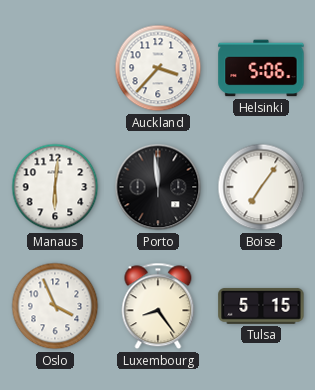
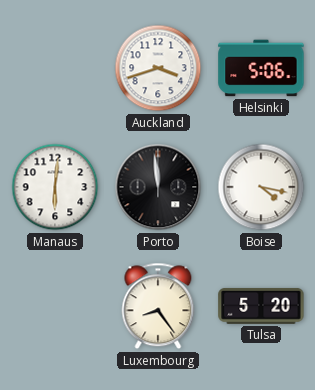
Auckland: 3:37 -> 3:42
Boise: 7:06 -> 4:17
Oslo: 3:56 -> none
Tulsa: 5:15 -> 5:20
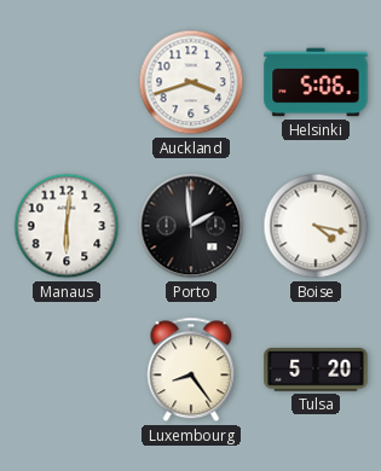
Porto: 11:59 -> 1:59
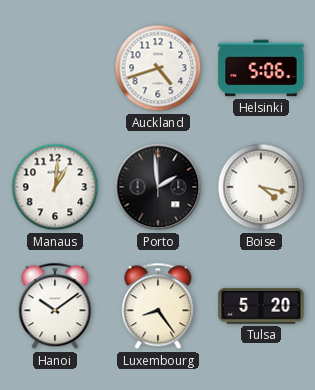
Auckland: 3:42 -> 4:42
Manaus: 6:01 -> 1:01
Hanoi: none -> 10:09
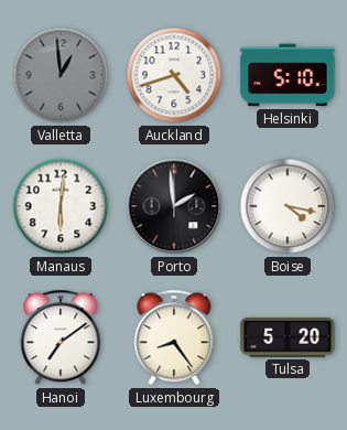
Valletta: none -> 12:59
Helsinki: 5:06 -> 5:10
Manaus: 1:01 -> 6:01
Hanoi: 10:09 -> 7:09
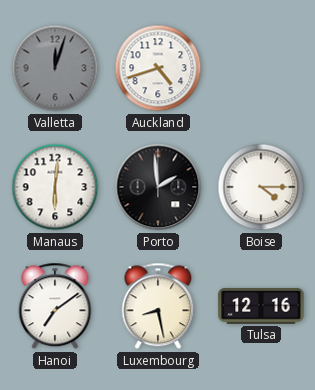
Valletta: 12:59 -> 12:03
Helsinki: 5:10 -> none
Boise: 4:17 -> 4:15
Luxembourg: 8:24 -> 8:28
Tulsa: 5:20 -> 12:16
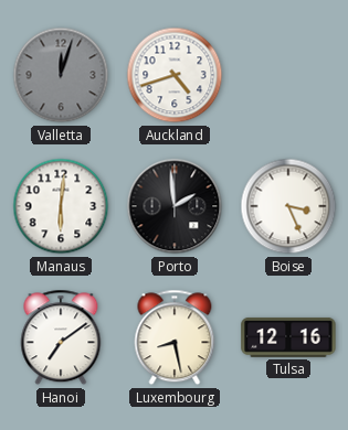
Boise: 4:15 -> 3:26
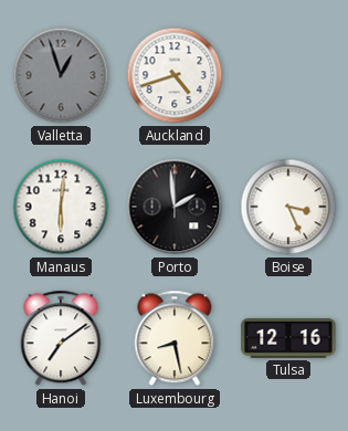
Valletta: 12:03 -> 12:57
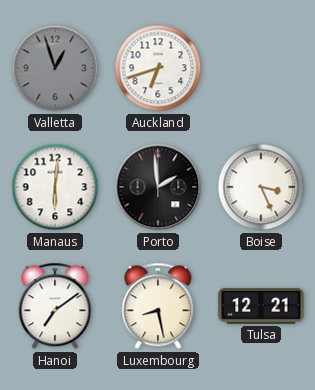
Auckland: 4:42 -> 6:42
Tulsa: 12:16 -> 12:21
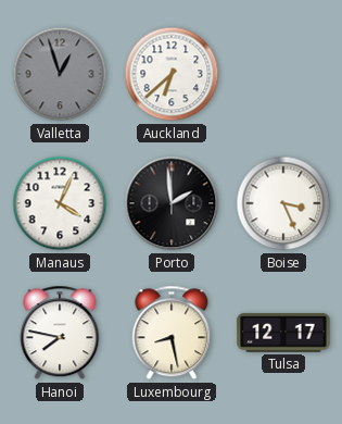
Auckland: 6:42 -> 6:38
Manaus: 6:01 -> 4:04
Hanoi: 7:09 -> 7:47
Tulsa: 12:21 -> 12:17
